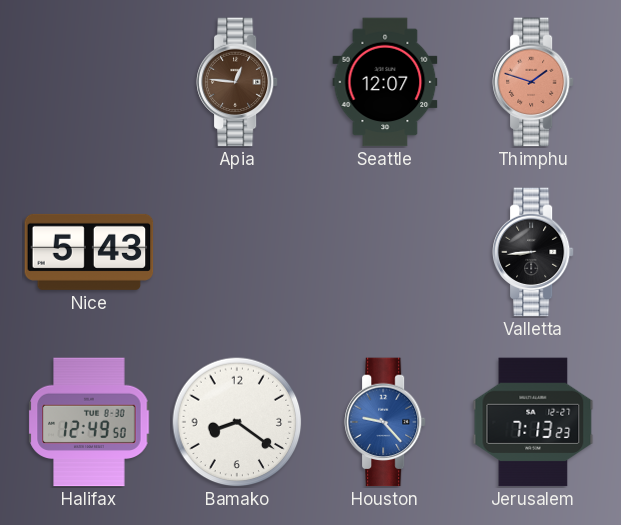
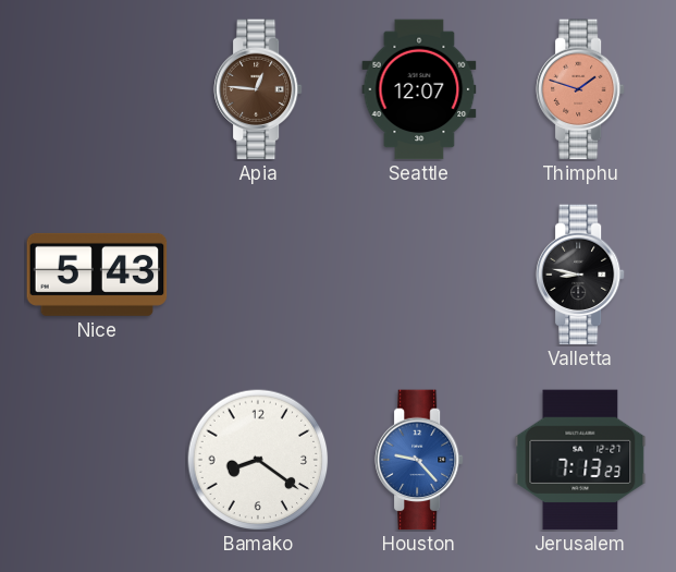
Valletta: 8:44 -> 8:47
Halifax: 12:49 -> none
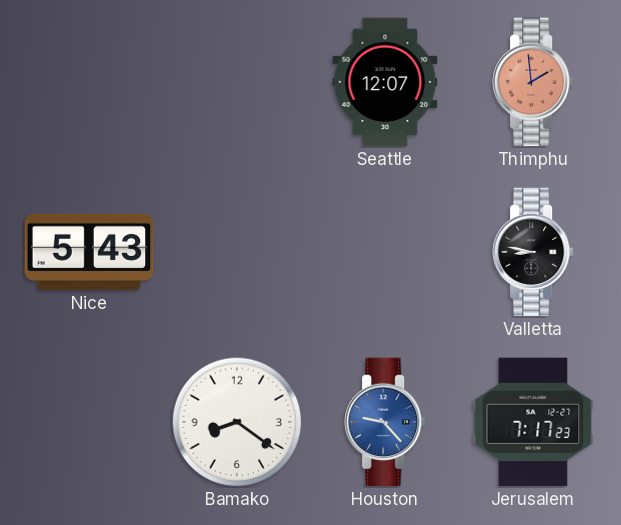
Apia: 12:46 -> none
Thimphu: 1:48 -> 1:59
Jerusalem: 7:13 -> 7:17
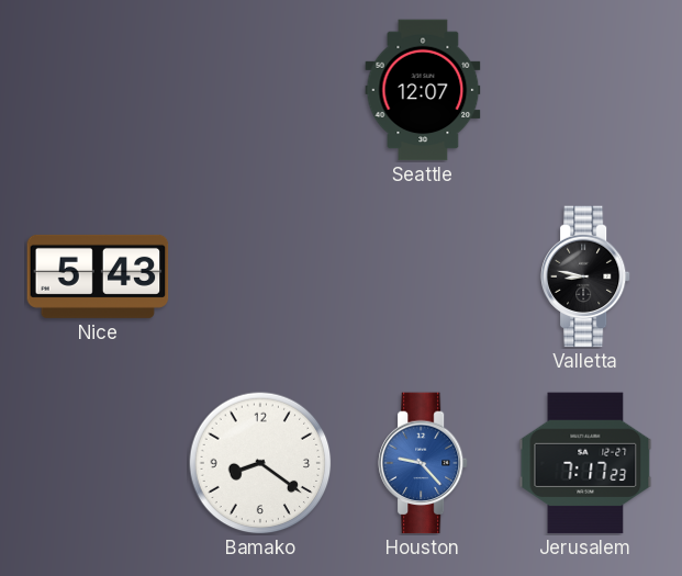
Thimphu: 1:59 -> none
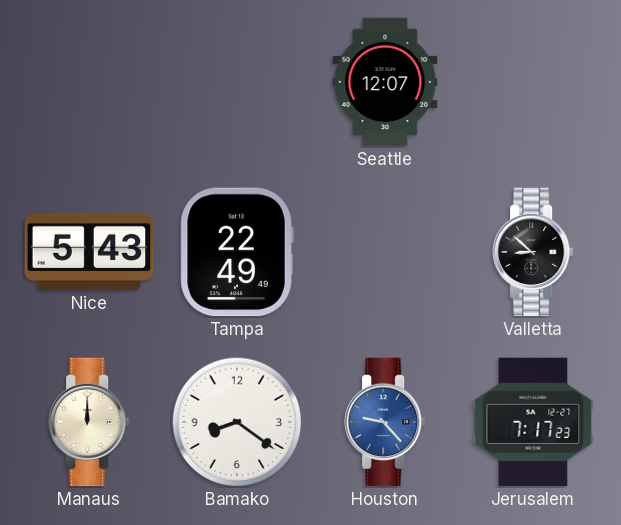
Tampa: none -> 22:49
Valletta: 8:47 -> 8:52
Manaus: none -> 12:00
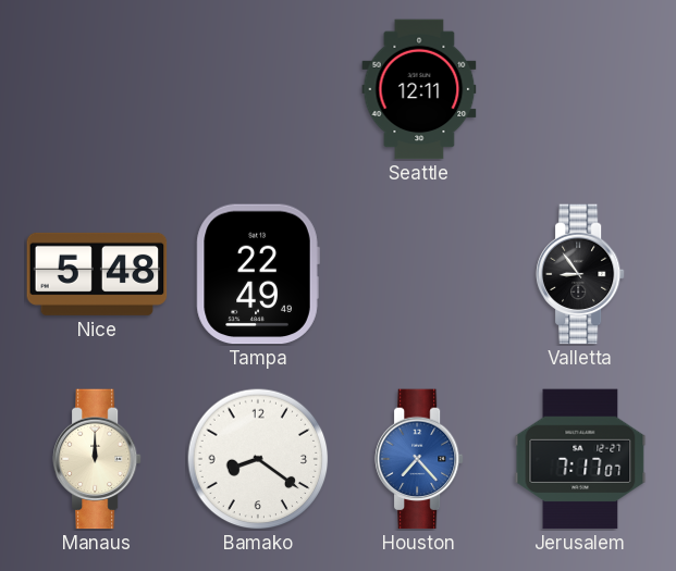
Seattle: 12:07 -> 12:11
Nice: 5:43 -> 5:48
Valletta: 8:52 -> 8:54
Houston: 9:23 -> 7:23
Jerusalem: 7:17:23 -> 7:17:07
